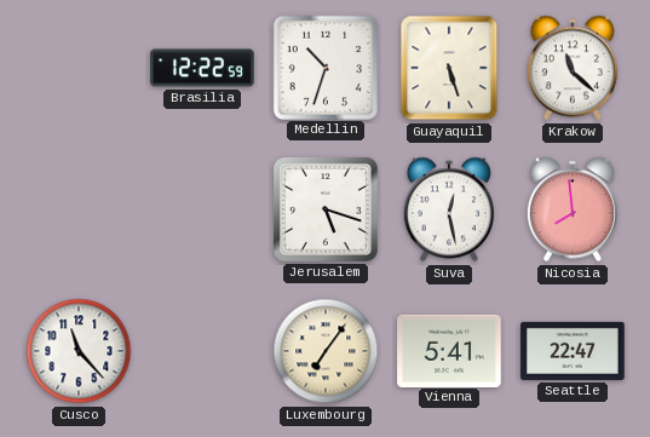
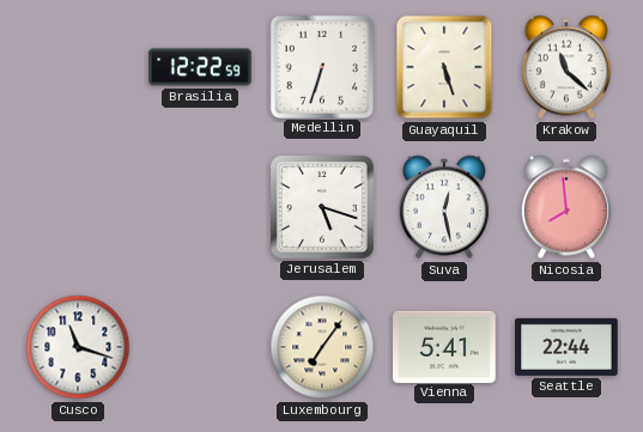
Medellin: 10:33 -> 6:33
Cusco: 11:23 -> 11:18
Seattle: 22:47 -> 22:44
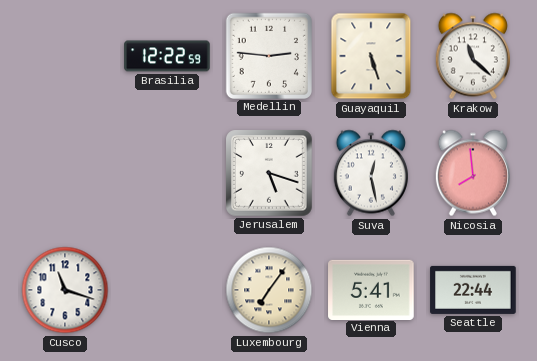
Medellin: 6:33 -> 2:46
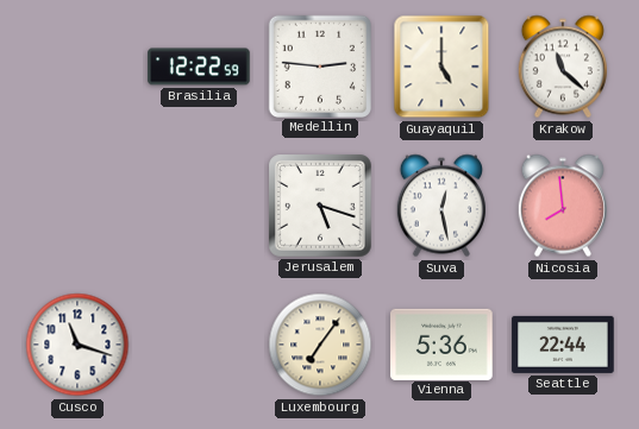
Guayaquil: 5:27 -> 5:00
Vienna: 5:41 -> 5:36
